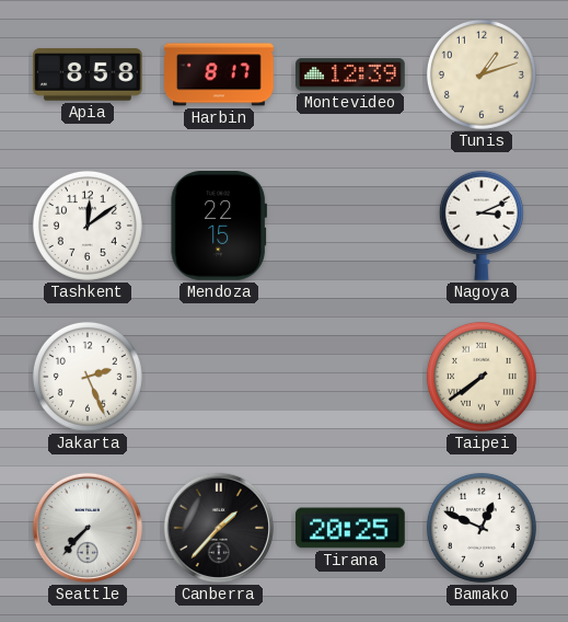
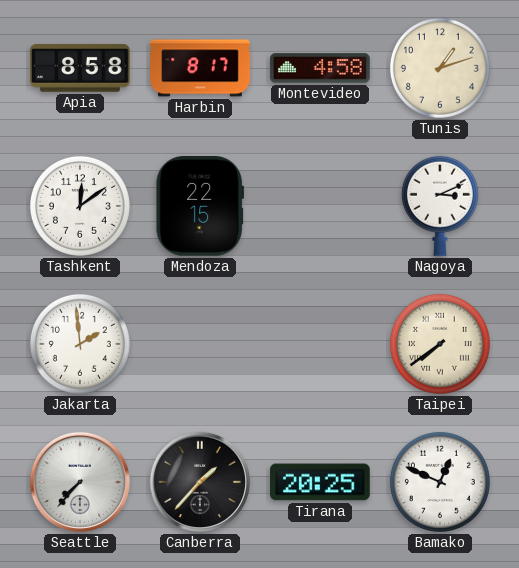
Montevideo: 12:39 -> 4:58
Jakarta: 2:26 -> 1:59
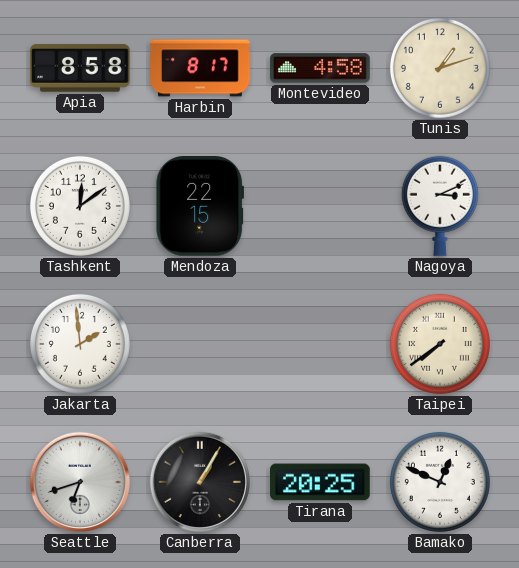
Seattle: 7:37 -> 6:42
Canberra: 1:37 -> 1:05
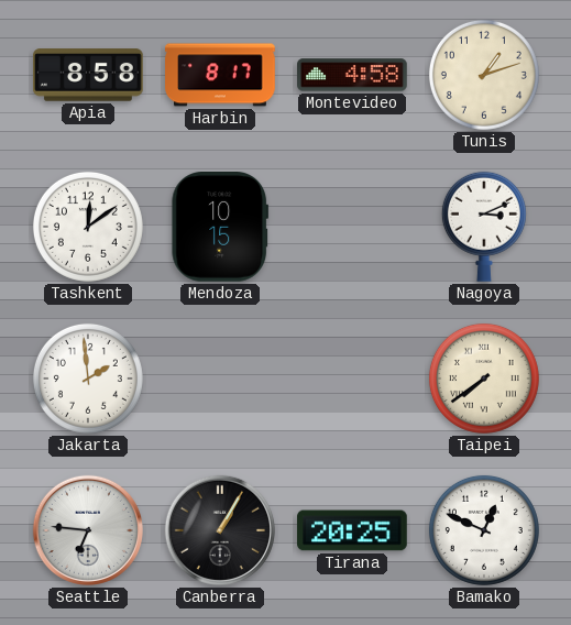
Mendoza: 22:15 -> 10:15
Seattle: 6:42 -> 6:46
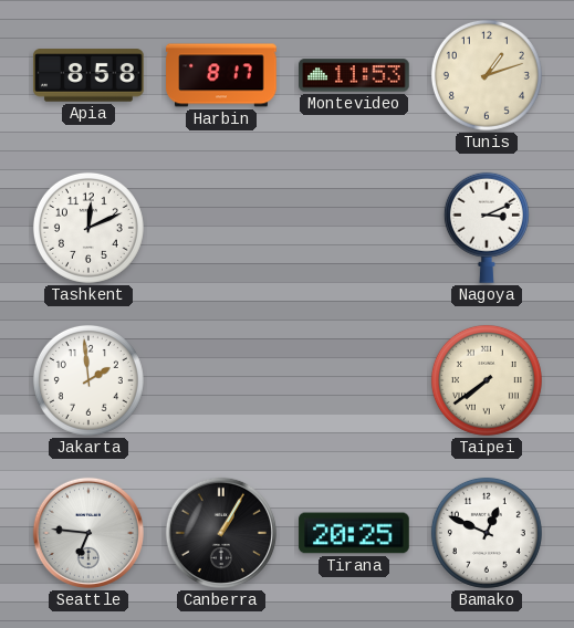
Montevideo: 4:58 -> 11:53
Tashkent: 12:09 -> 12:11
Mendoza: 10:15 -> none
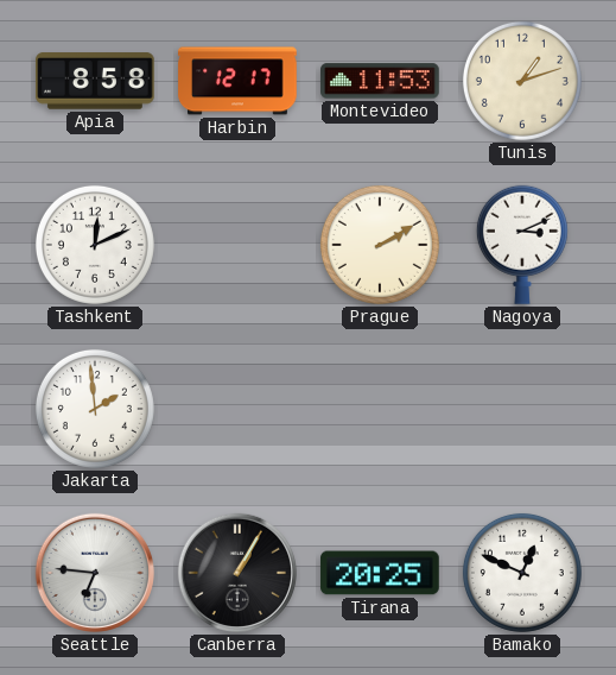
Harbin: 8:17 -> 12:17
Prague: none -> 2:10
Taipei: 7:39 -> none
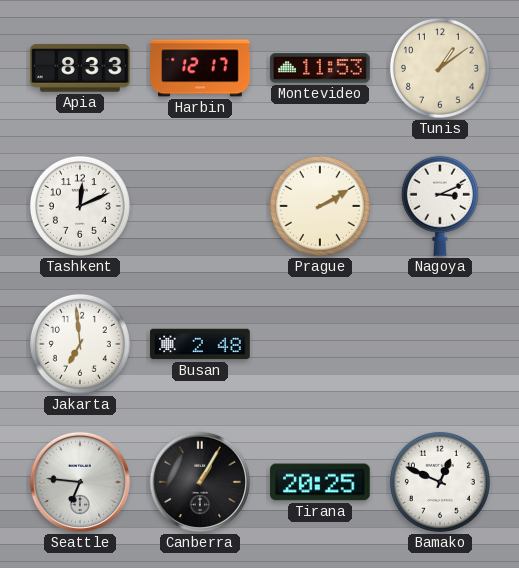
Apia: 8:58 -> 8:33
Tunis: 1:12 -> 1:09
Jakarta: 1:59 -> 6:59
Busan: none -> 2:48
